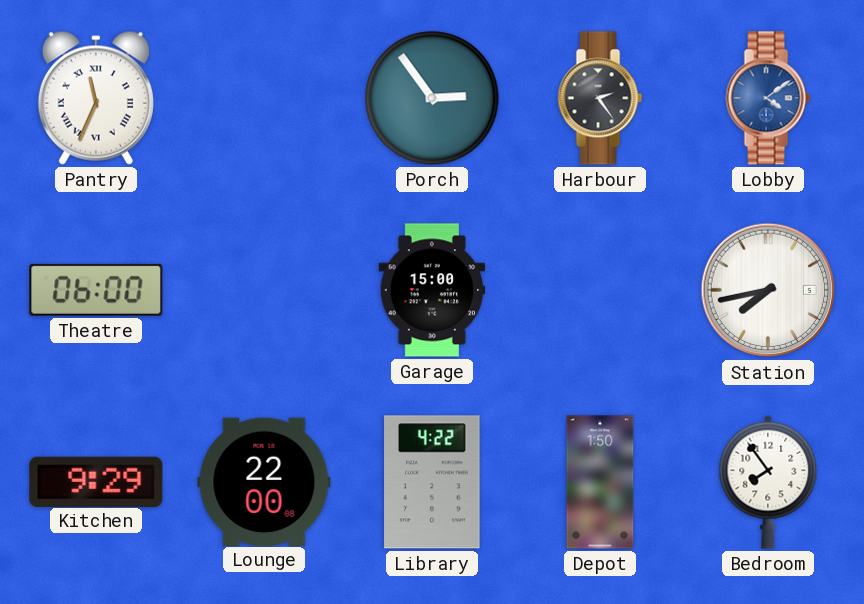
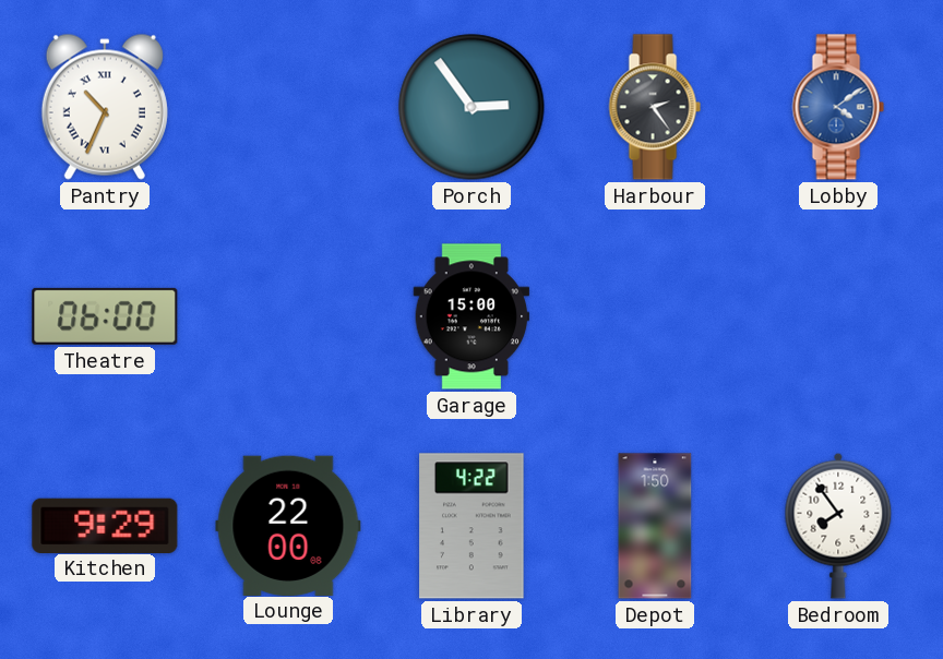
Pantry: 11:34 -> 10:34
Station: 7:43 -> none
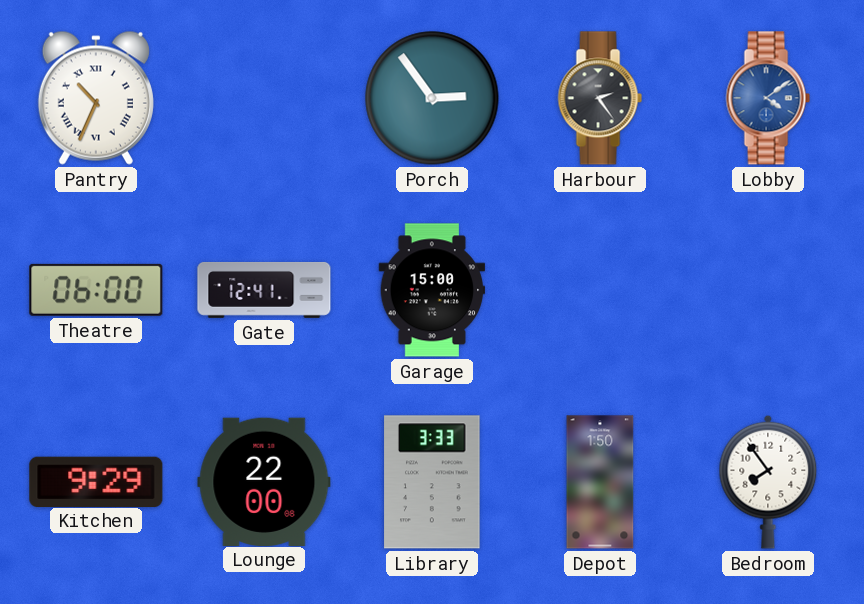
Gate: none -> 12:41
Library: 4:22 -> 3:33
